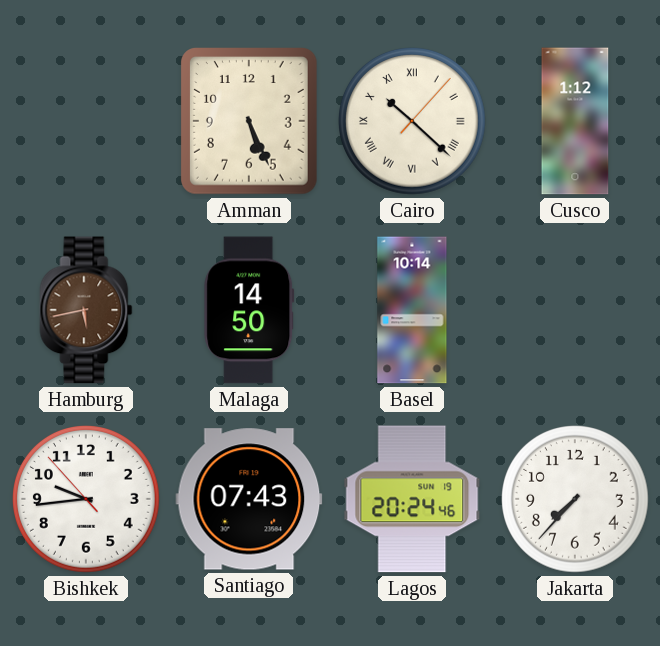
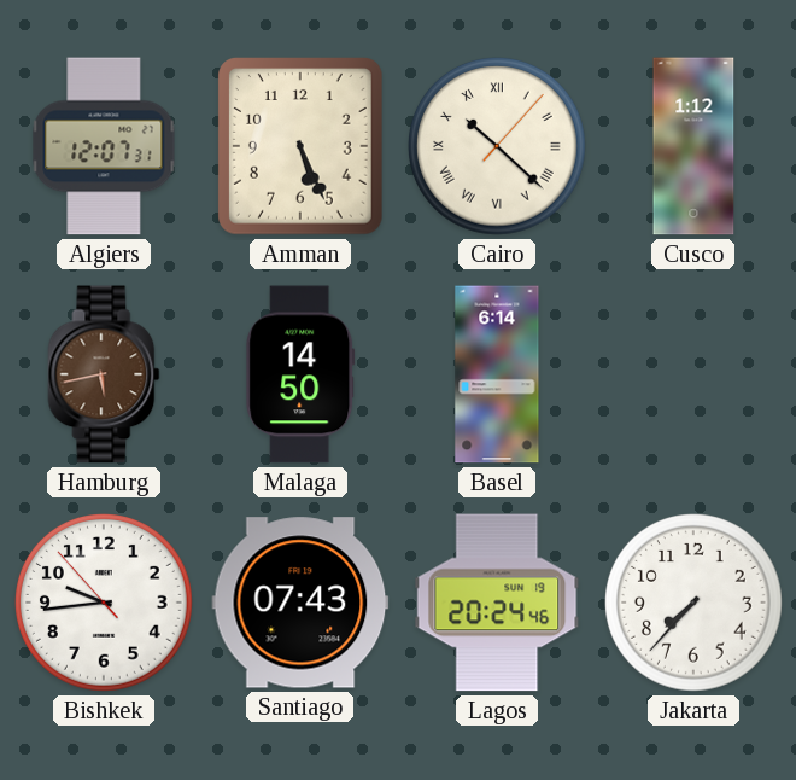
Algiers: none -> 12:07
Basel: 10:14 -> 6:14
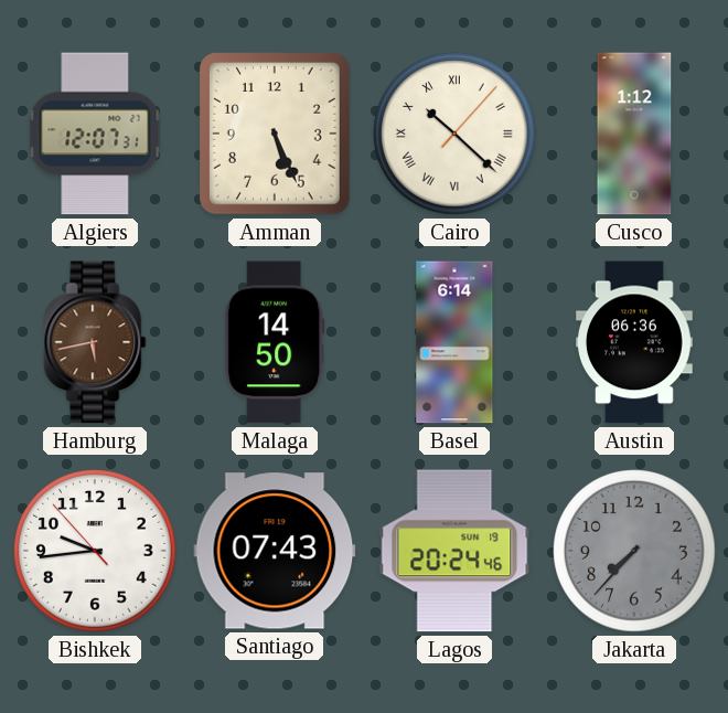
Austin: none -> 06:36
Jakarta dial: white -> grey
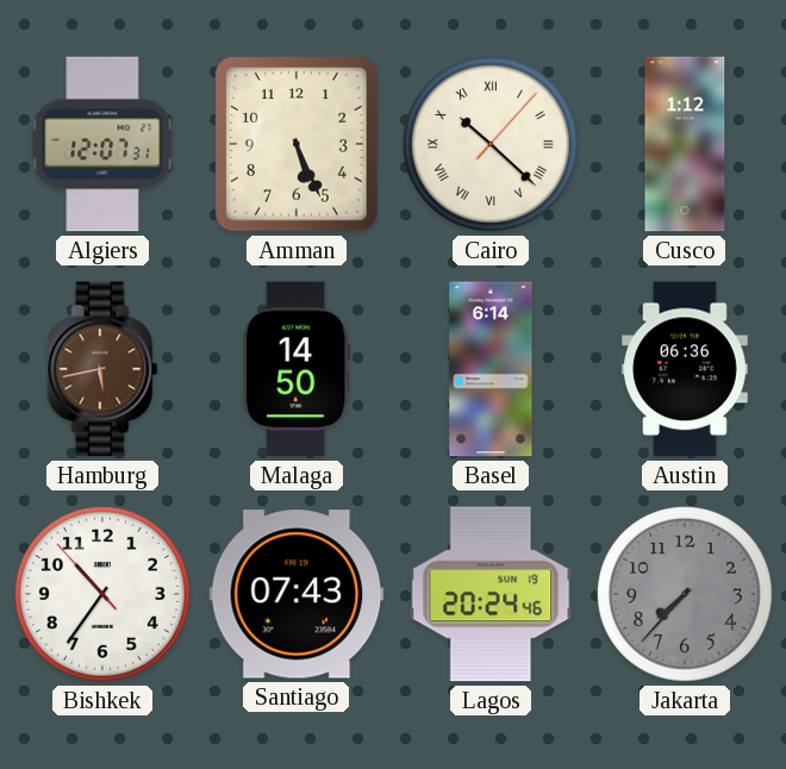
Bishkek: 9:43 -> 10:35
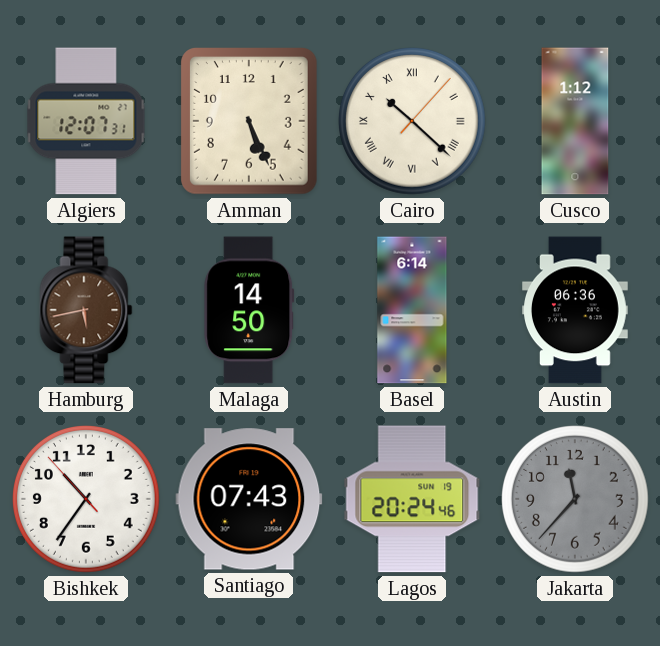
Jakarta: 7:37 -> 11:37
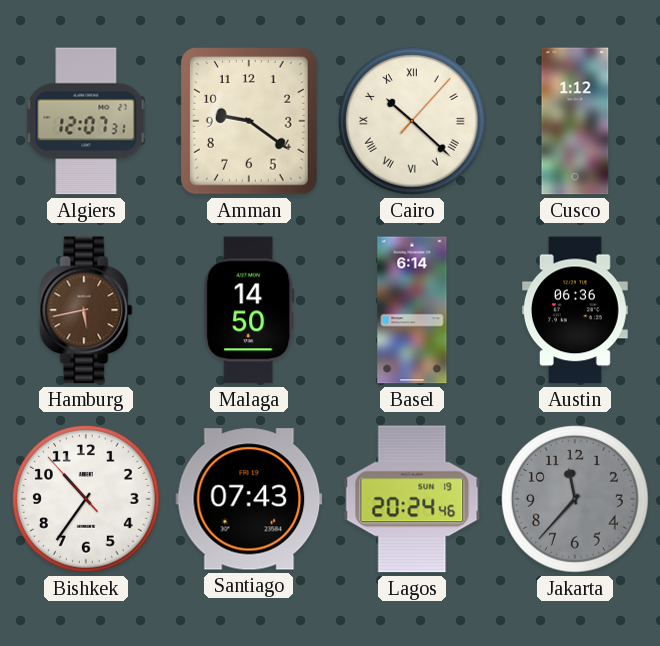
Amman: 5:26 -> 9:21
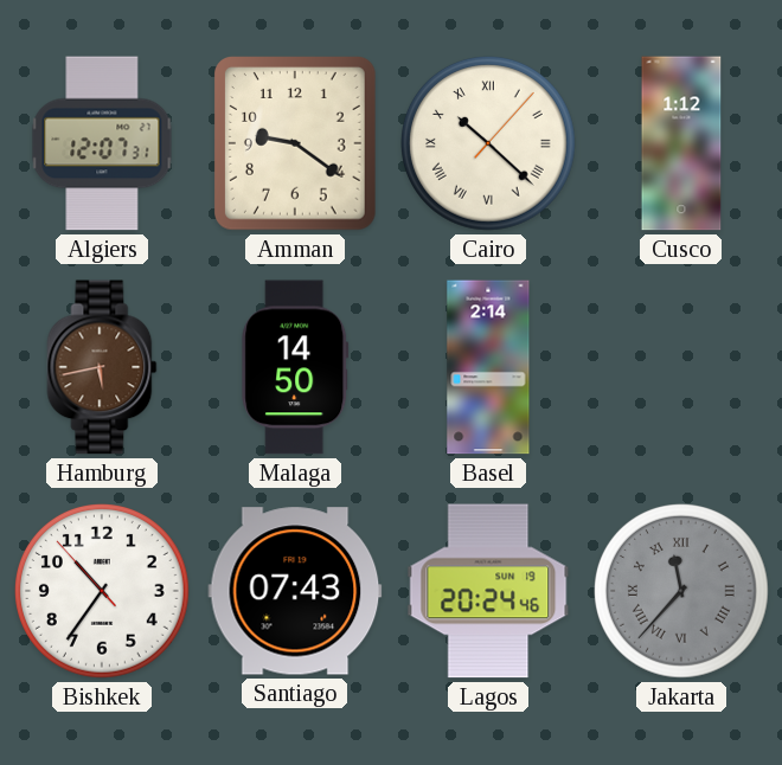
Basel: 6:14 -> 2:14
Austin: 06:36 -> none
Jakarta numerals: Arabic -> Roman
